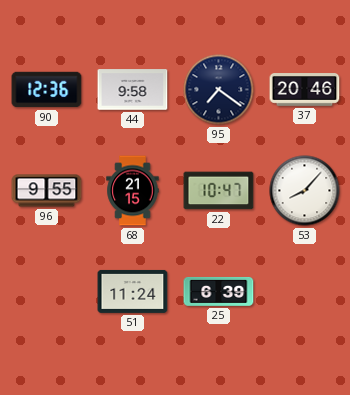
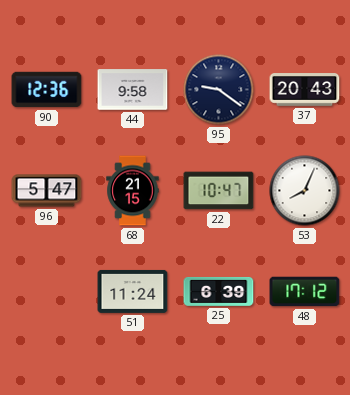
95: 7:21 -> 9:21
37: 20:46 -> 20:43
96: 9:55 -> 5:47
53: 8:07 -> 8:04
48: none -> 17:12
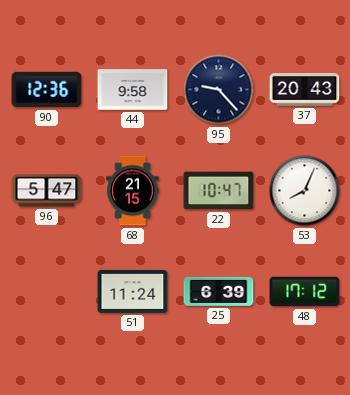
95: 9:21 -> 9:23
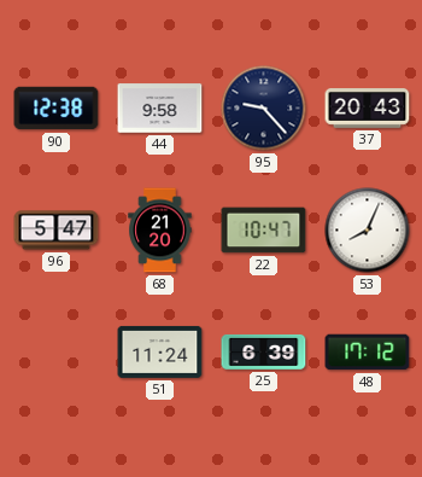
90: 12:36 -> 12:38
68: 21:15 -> 21:20
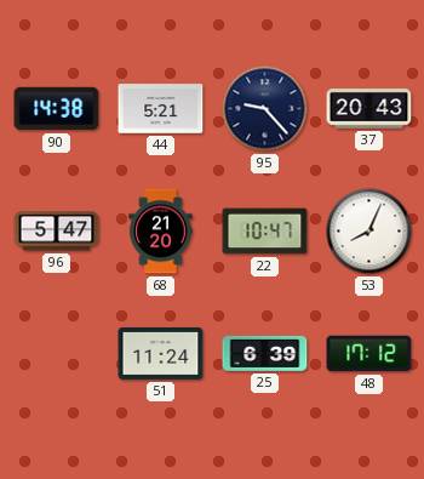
90: 12:38 -> 14:38
44: 9:58 -> 5:21
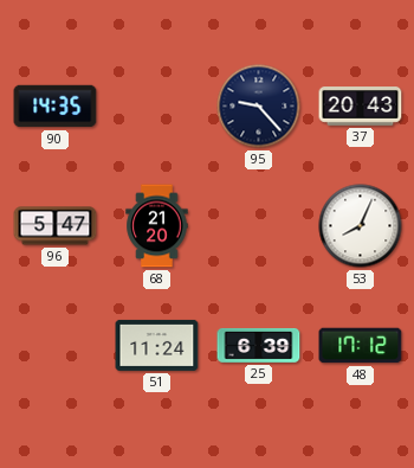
90: 14:38 -> 14:35
44: 5:21 -> none
22: 10:47 -> none
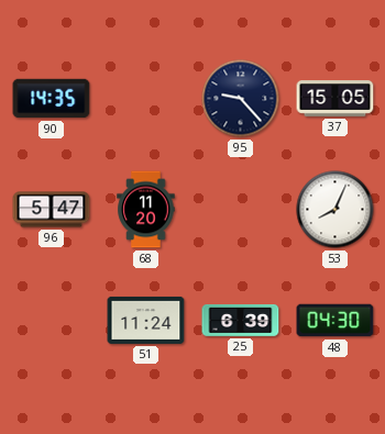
37: 20:43 -> 15:05
68: 21:20 -> 11:20
48: 17:12 -> 04:30
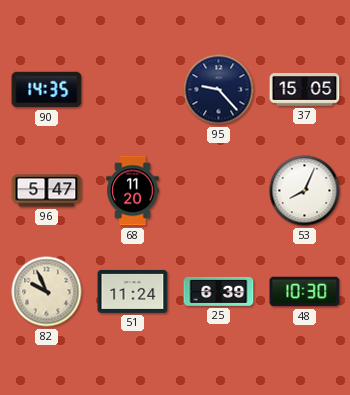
82: none -> 9:56
48: 04:30 -> 10:30
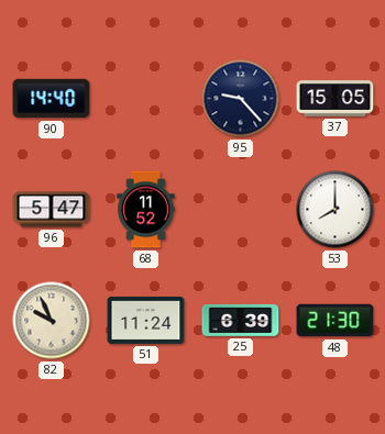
90: 14:35 -> 14:40
68: 11:20 -> 11:52
53: 8:04 -> 8:00
48: 10:30 -> 21:30
